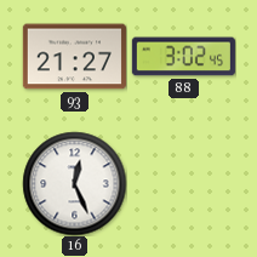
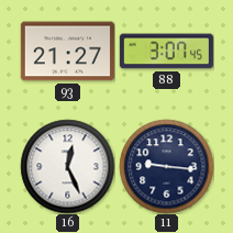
88: 3:02 -> 3:07
11: none -> 9:16
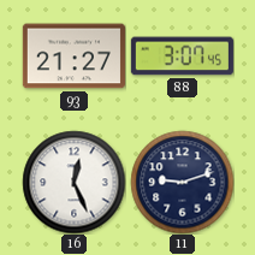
11: 9:16 -> 9:12
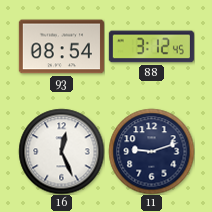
93: 21:27 -> 08:54
88: 3:07 -> 3:12
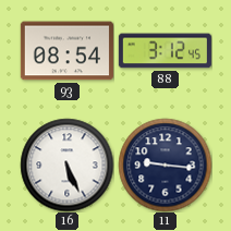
16: 12:26 -> 5:26
11: 9:12 -> 9:16
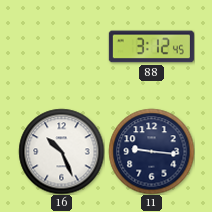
93: 08:54 -> none
16: 5:26 -> 10:26
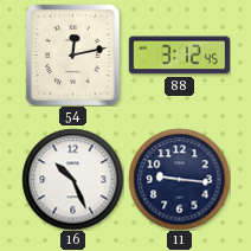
54: none -> 12:13
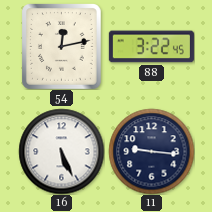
88: 3:12 -> 3:22
16: 10:26 -> 5:26
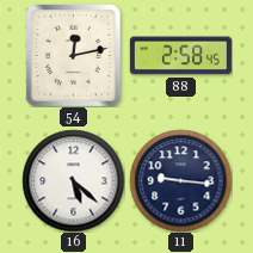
88: 3:22 -> 2:58
16: 5:26 -> 5:22
